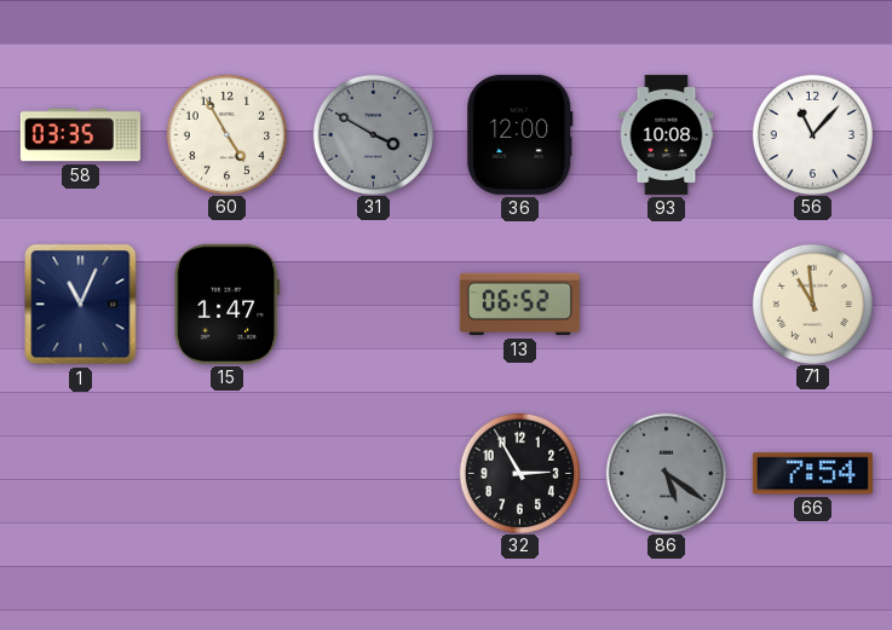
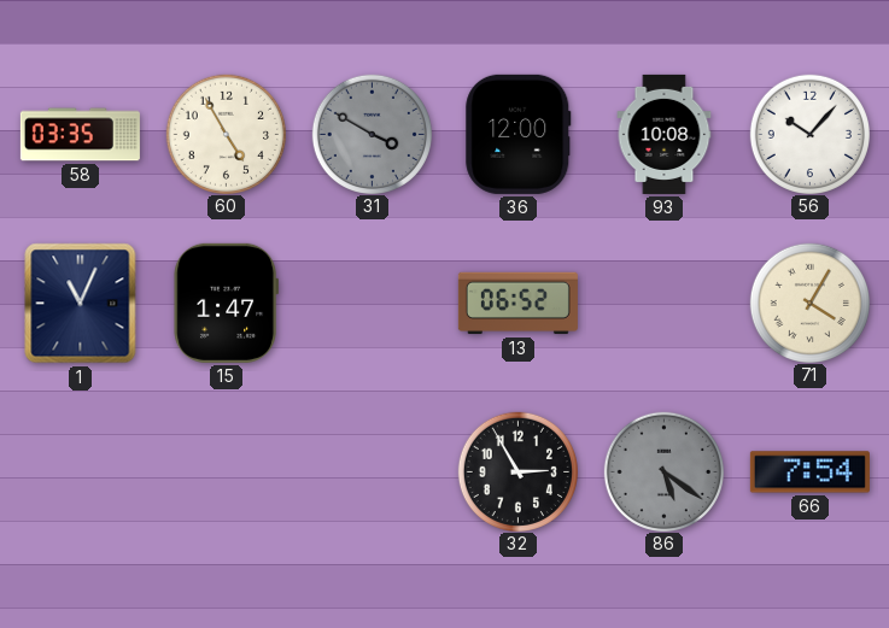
56: 11:07 -> 10:07
71: 10:59 -> 4:05
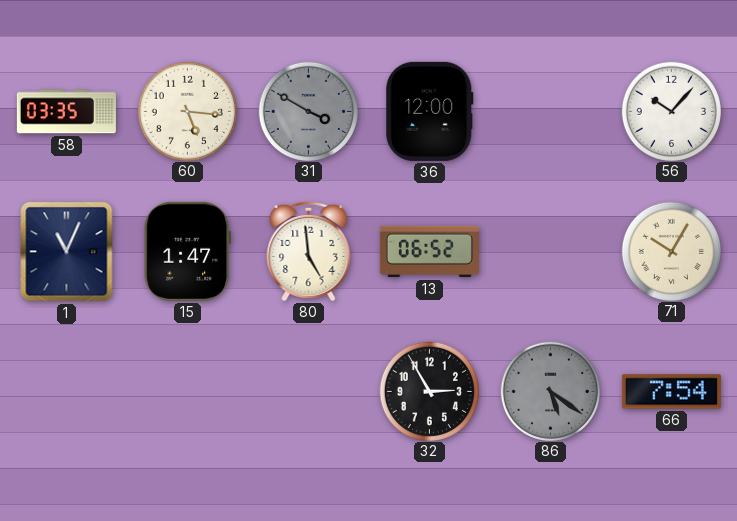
60: 4:55 -> 5:16
93: 10:08 -> none
80: none -> 4:59
71: 4:05 -> 10:05
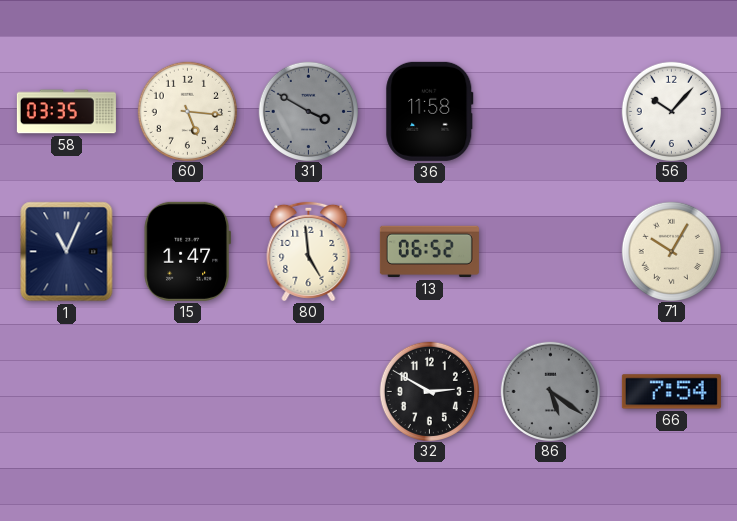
36: 12:00 -> 11:58
32: 2:55 -> 2:50
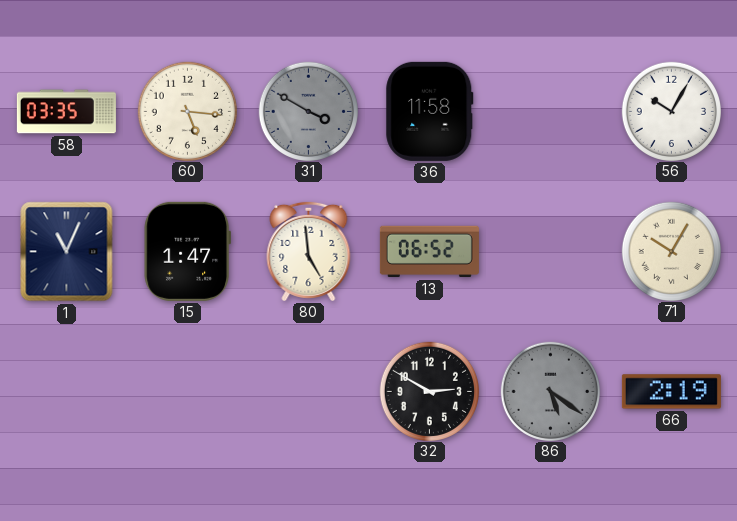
56: 10:07 -> 10:05
66: 7:54 -> 2:19
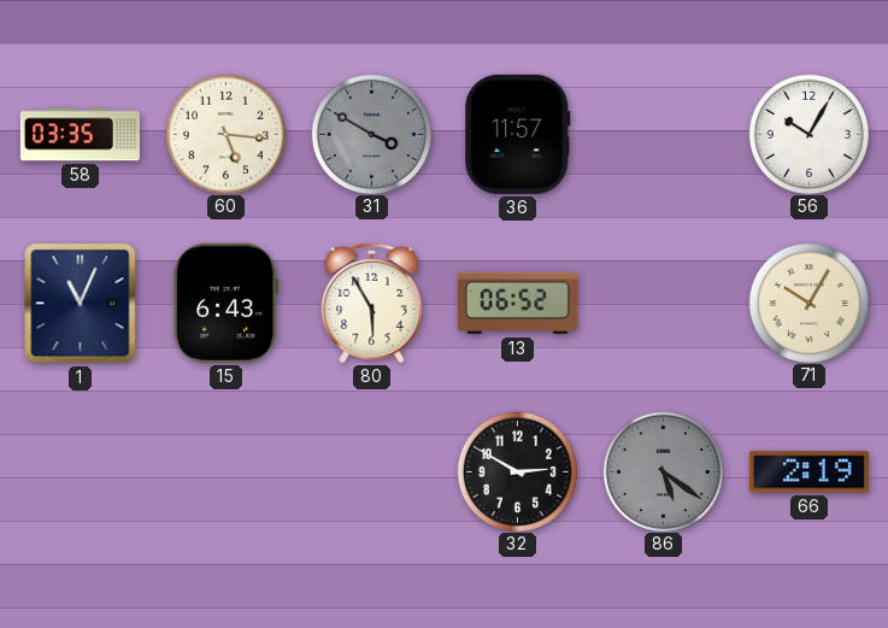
36: 11:58 -> 11:57
15: 1:47 -> 6:43
80: 4:59 -> 5:55
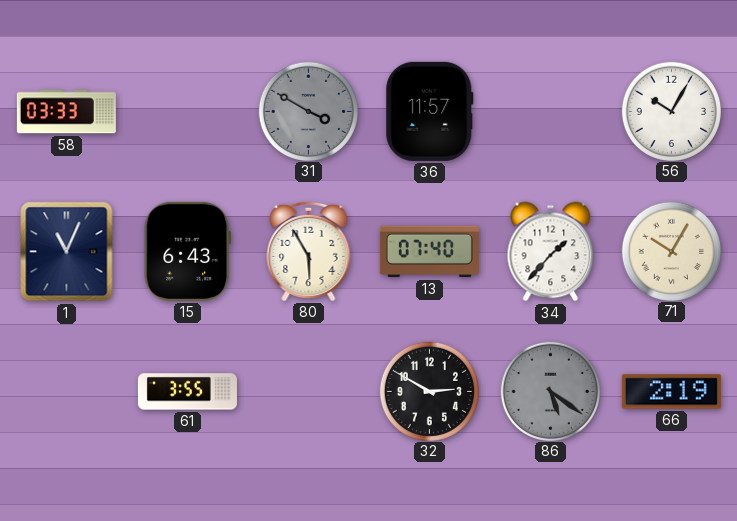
58: 03:35 -> 03:33
60: 5:16 -> none
13: 06:52 -> 07:40
34: none -> 1:37
61: none -> 3:55
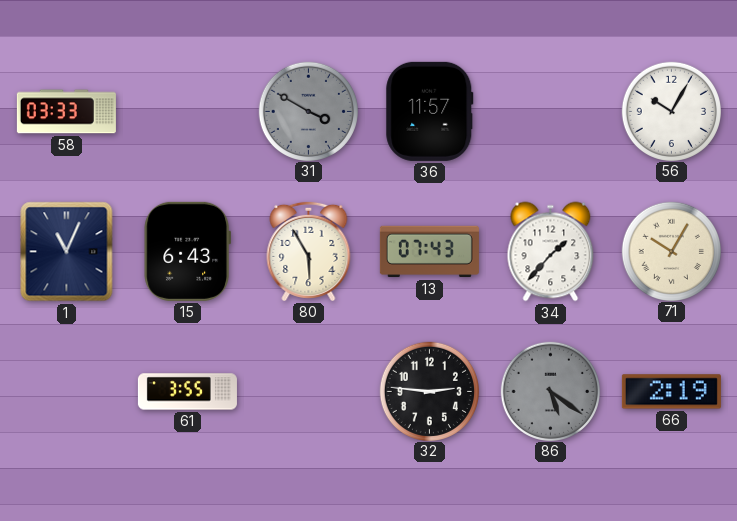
13: 07:40 -> 07:43
32: 2:50 -> 2:46
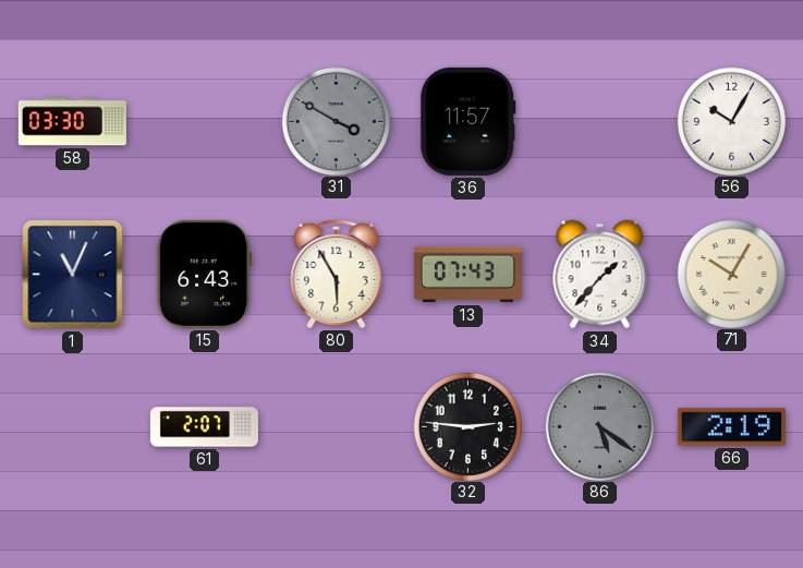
58: 03:33 -> 03:30
61: 3:55 -> 2:07
